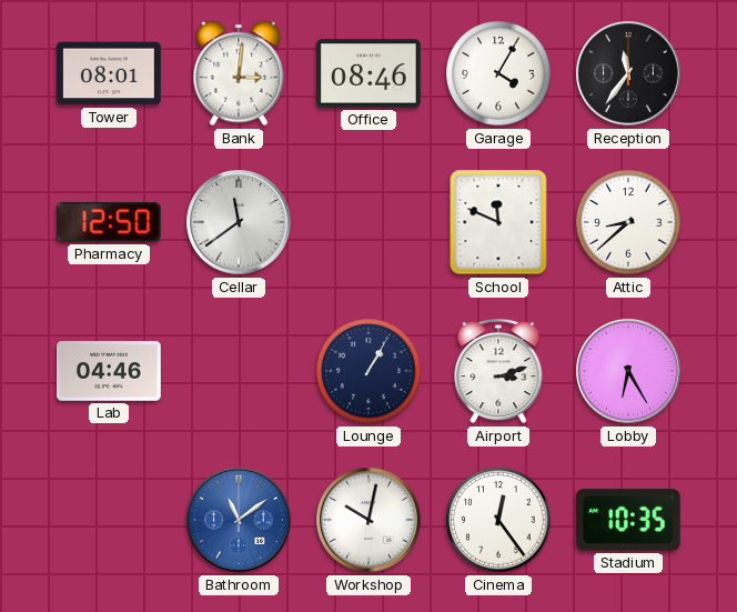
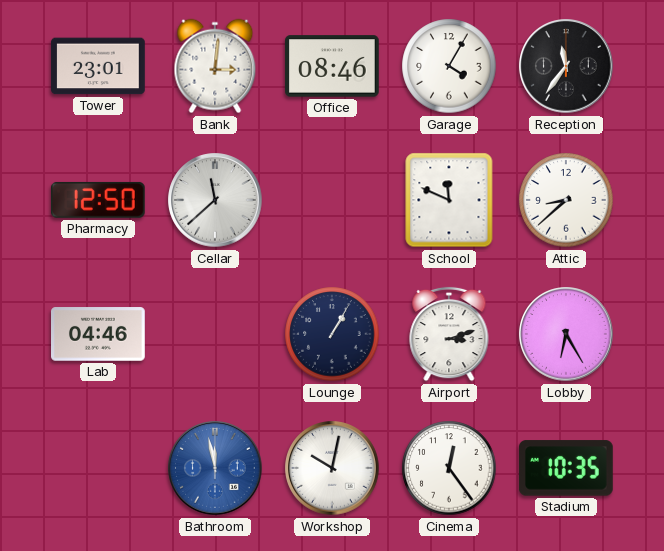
Tower: 08:01 -> 23:01
Cellar: 11:39 -> 11:38
Bathroom: 11:09 -> 11:58
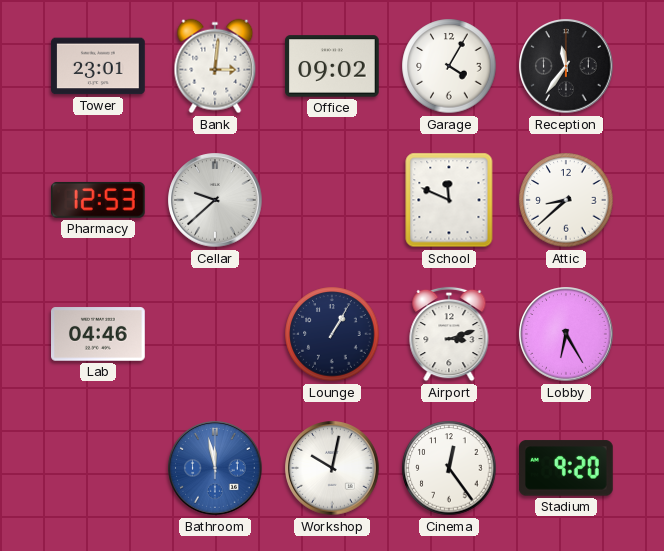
Office: 08:46 -> 09:02
Pharmacy: 12:50 -> 12:53
Cellar: 11:38 -> 9:38
Stadium: 10:35 -> 9:20
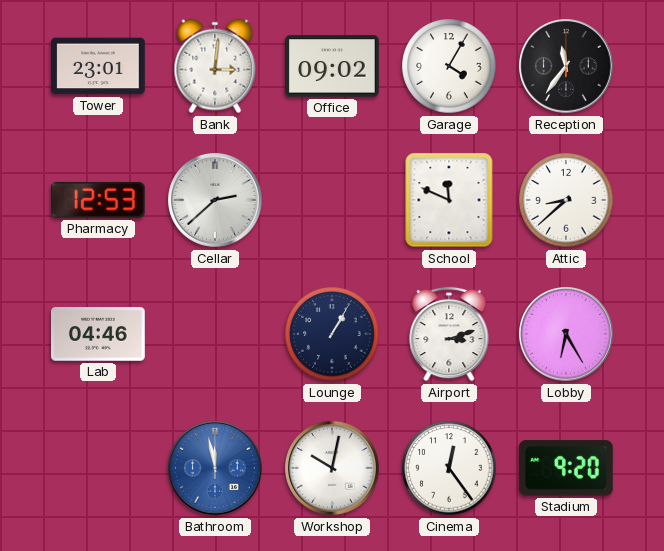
Cellar: 9:38 -> 2:38
